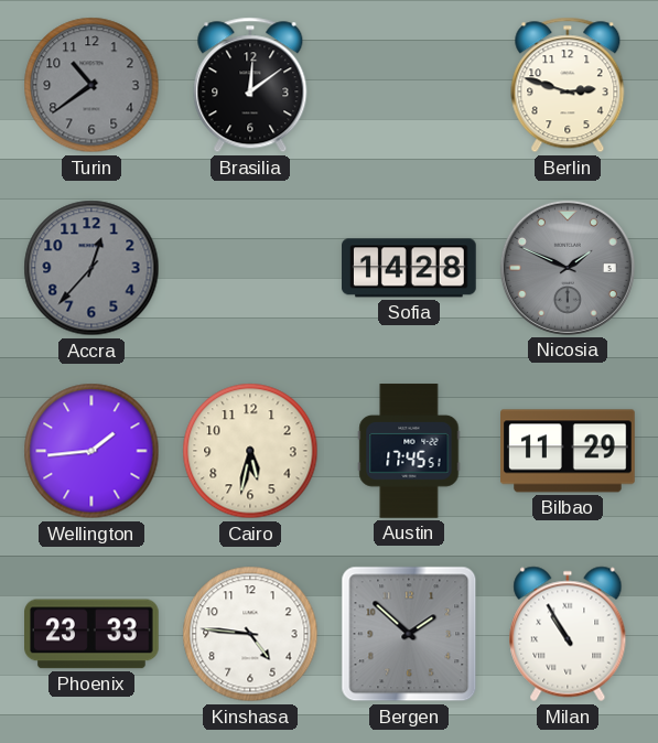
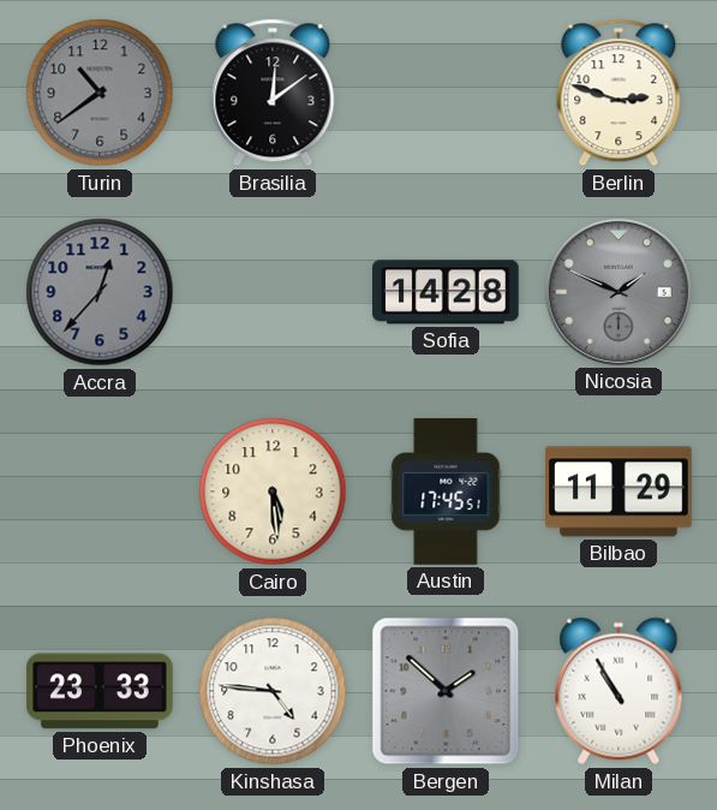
Wellington: 1:44 -> none
Cairo: 5:32 -> 5:29
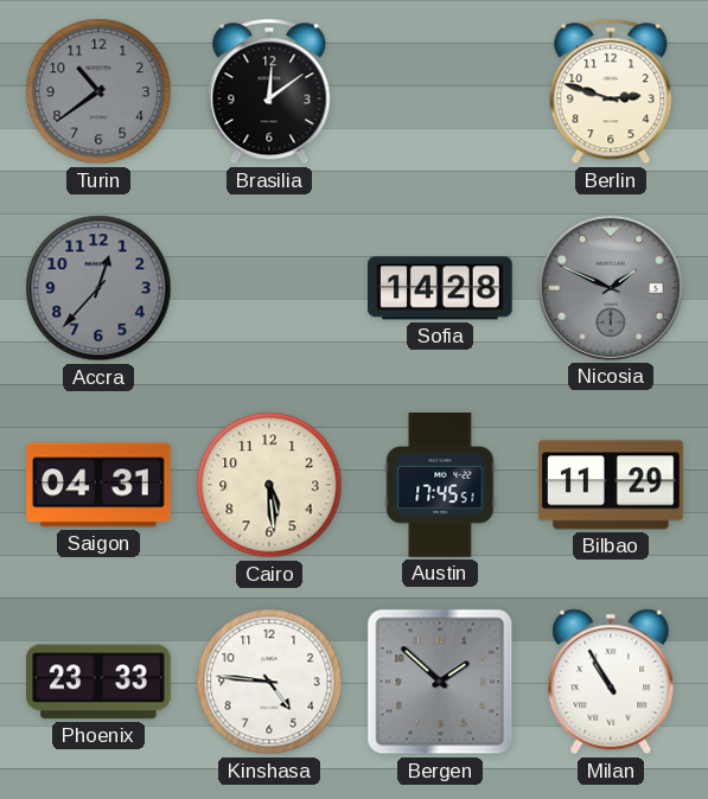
Saigon: none -> 04:31
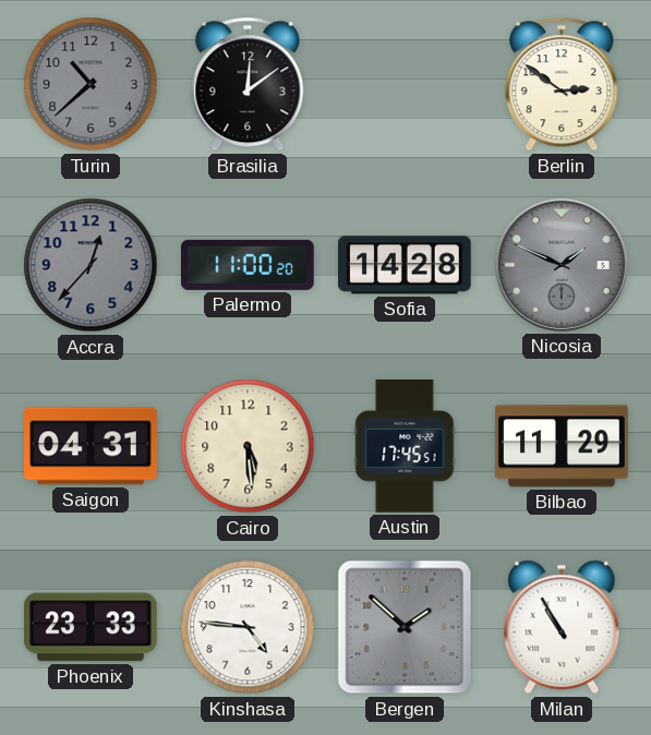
Turin: 10:39 -> 10:38
Berlin: 2:48 -> 2:51
Palermo: none -> 11:00
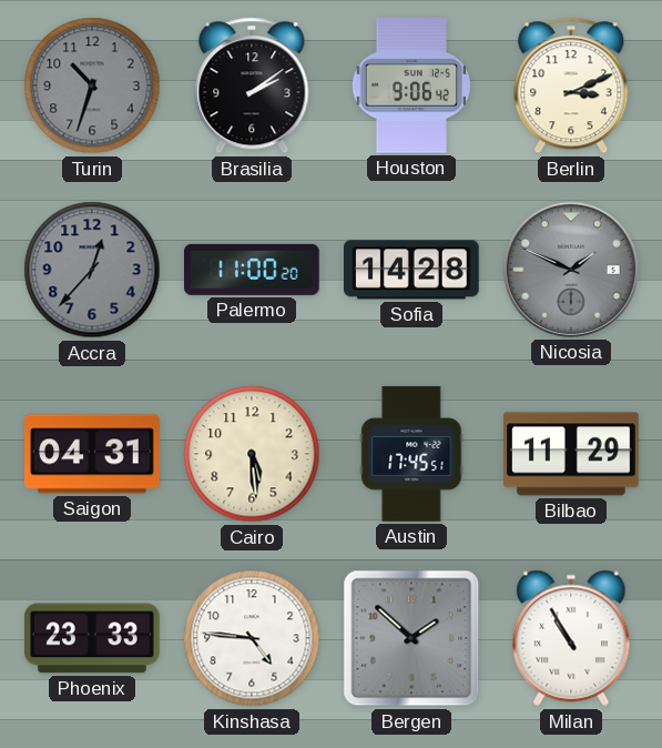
Turin: 10:38 -> 10:33
Brasilia: 12:09 -> 2:09
Houston: none -> 9:06
Berlin: 2:51 -> 3:11
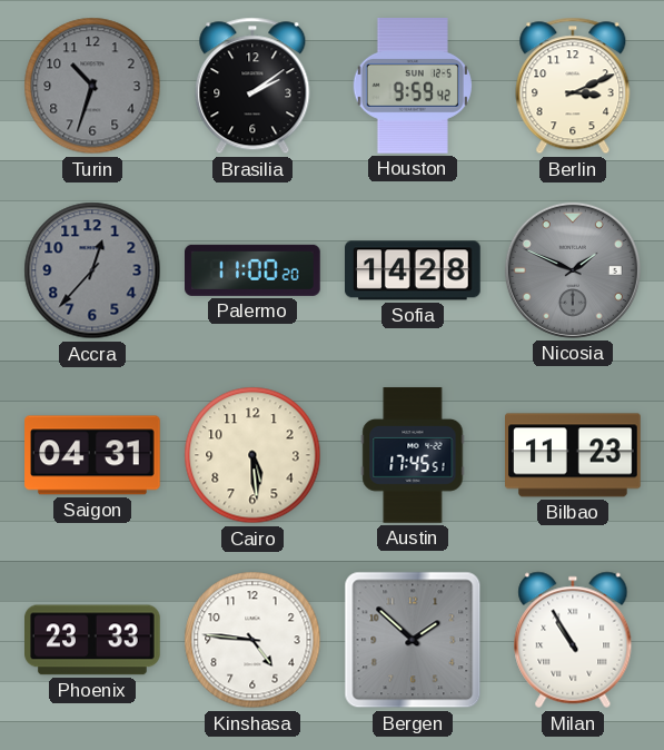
Houston: 9:06 -> 9:59
Bilbao: 11:29 -> 11:23
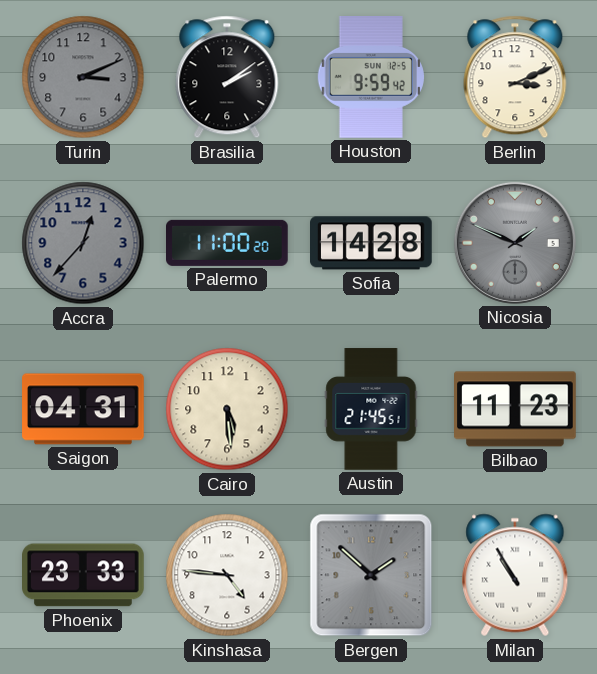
Turin: 10:33 -> 3:11
Austin: 17:45 -> 21:45
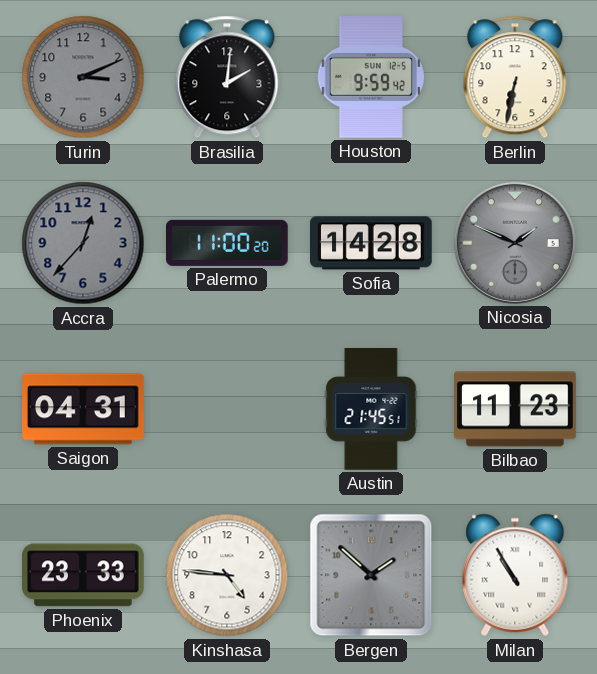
Brasilia: 2:09 -> 2:01
Berlin: 3:11 -> 6:32
Cairo: 5:29 -> none
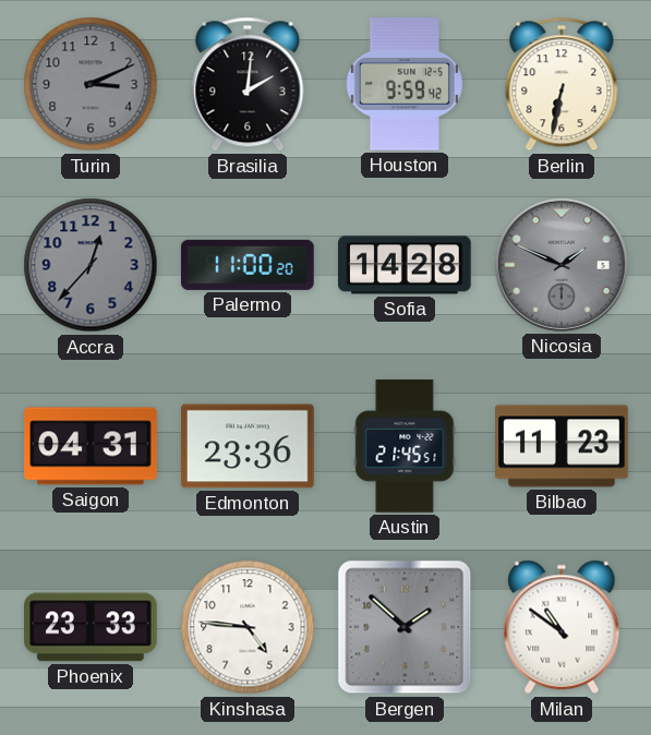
Edmonton: none -> 23:36
Milan: 10:55 -> 10:51
